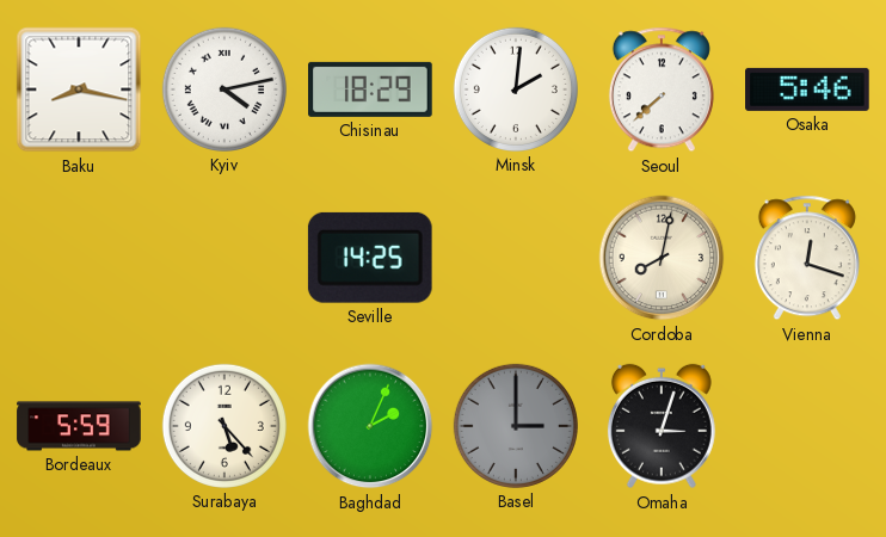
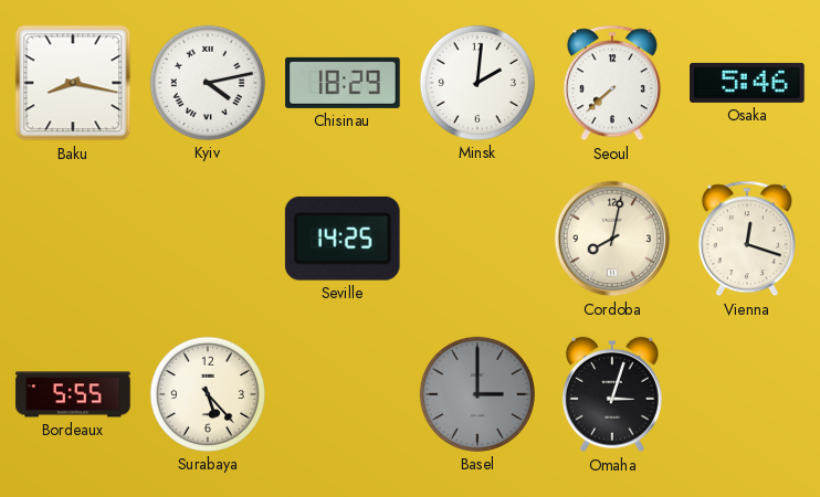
Bordeaux: 5:59 -> 5:55
Baghdad: 2:04 -> none
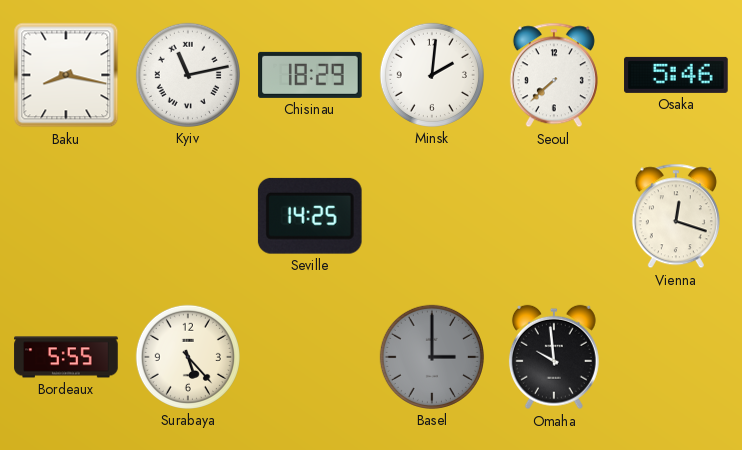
Kyiv: 4:13 -> 11:13
Cordoba: 8:02 -> none
Omaha: 3:03 -> 9:59
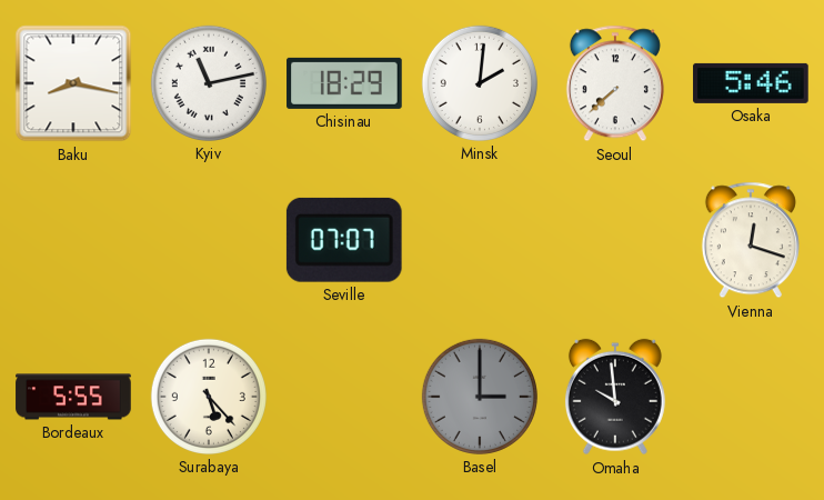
Seville: 14:25 -> 07:07
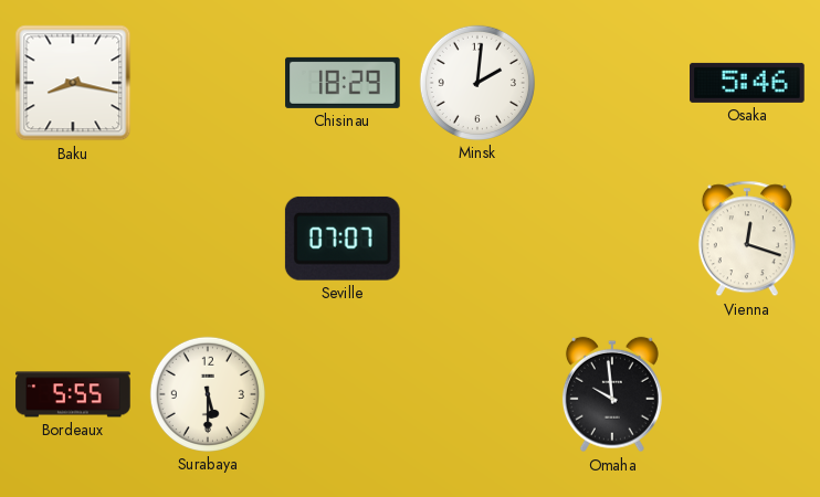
Kyiv: 11:13 -> none
Seoul: 7:38 -> none
Surabaya: 5:23 -> 5:30
Basel: 3:00 -> none
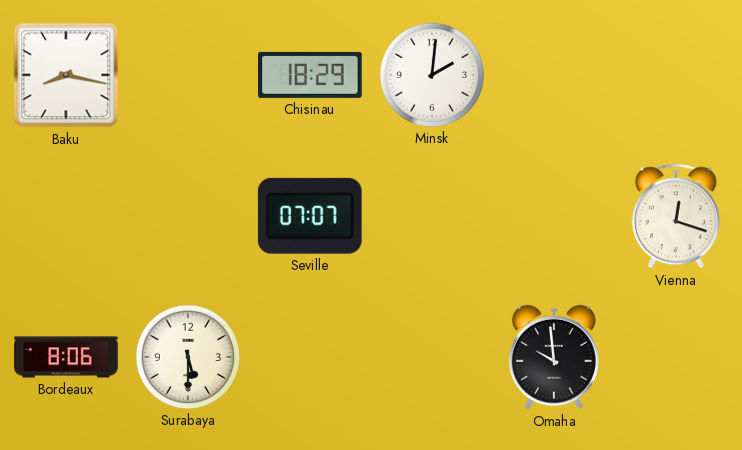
Osaka: 5:46 -> none
Bordeaux: 5:55 -> 8:06
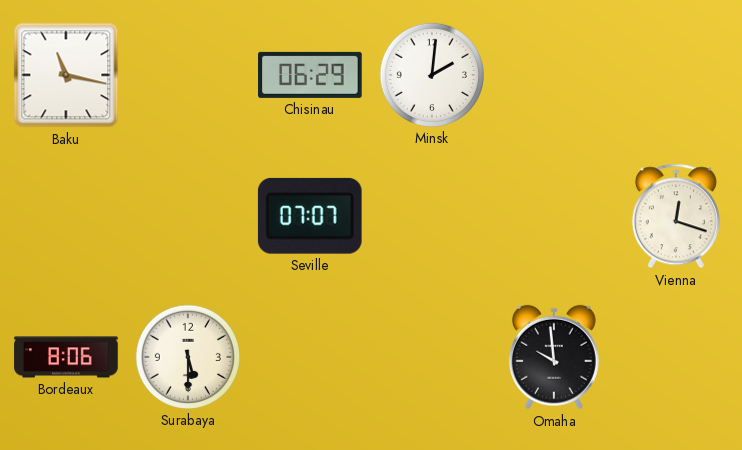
Baku: 8:17 -> 11:17
Chisinau: 18:29 -> 06:29
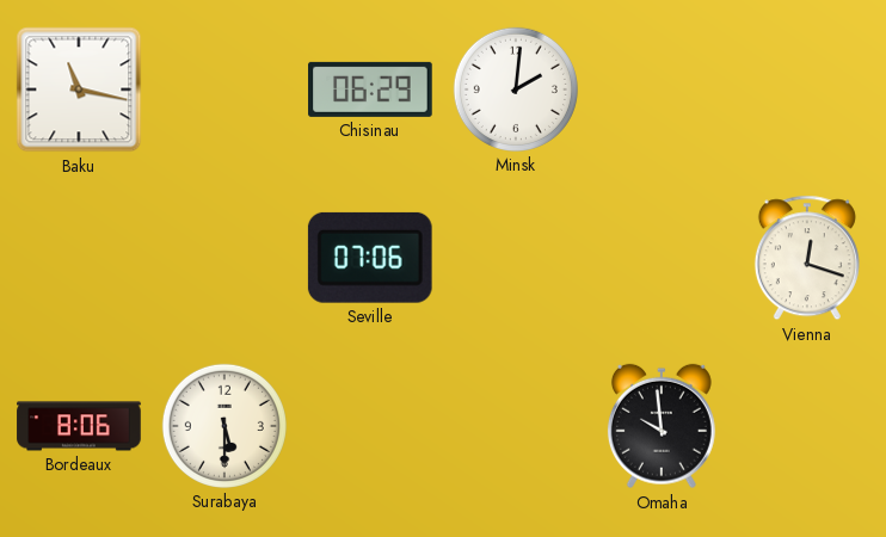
Seville: 07:07 -> 07:06
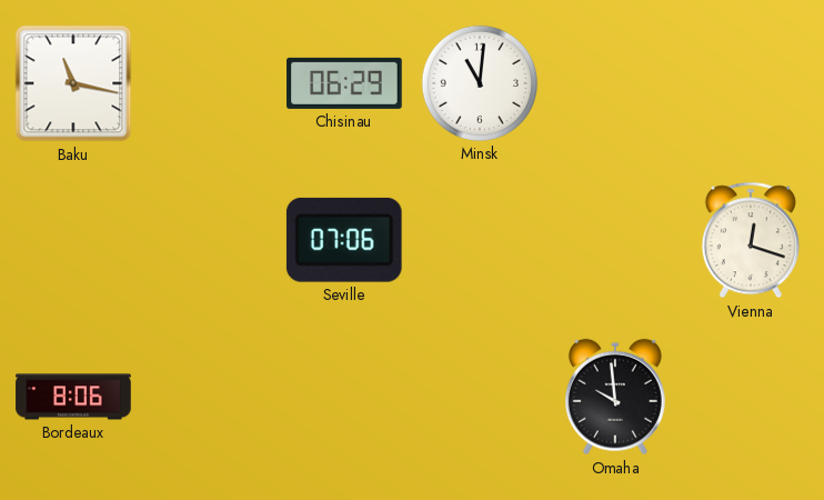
Minsk: 2:01 -> 11:01
Surabaya: 5:30 -> none
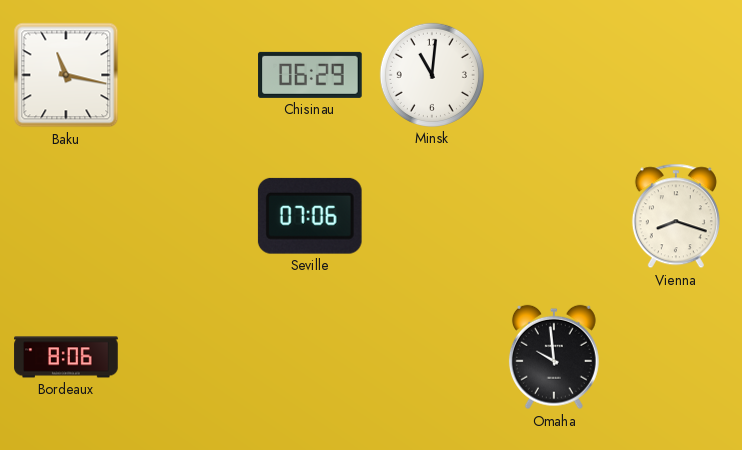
Vienna: 12:18 -> 8:18
